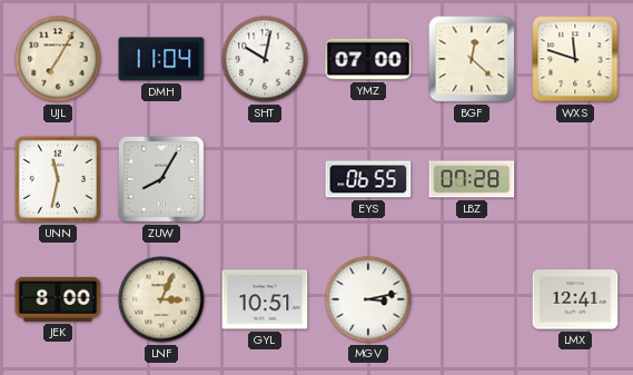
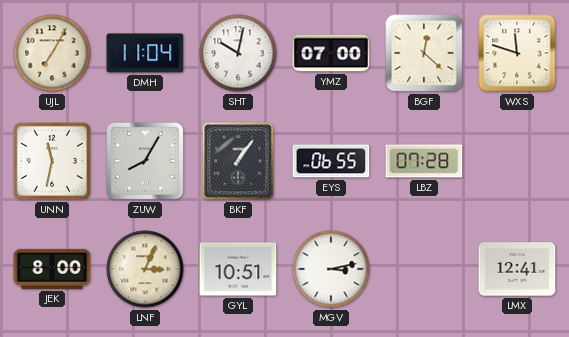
BKF: none -> 1:06
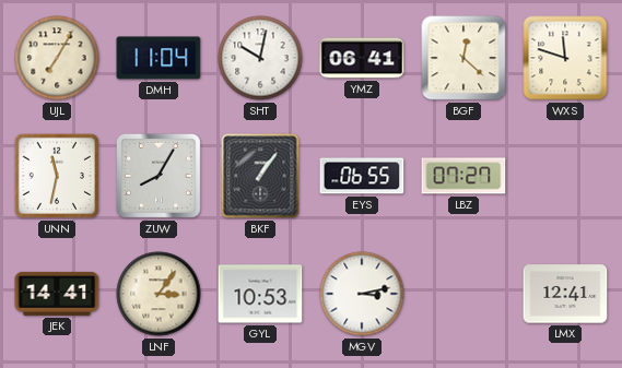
YMZ: 07:00 -> 06:41
LBZ: 07:28 -> 07:27
JEK: 8:00 -> 14:41
LNF: 3:04 -> 3:06
GYL: 10:51 -> 10:53
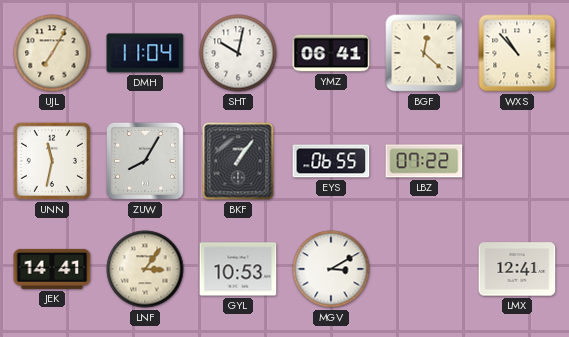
WXS: 11:48 -> 10:53
LBZ: 07:27 -> 07:22
MGV: 3:13 -> 3:10
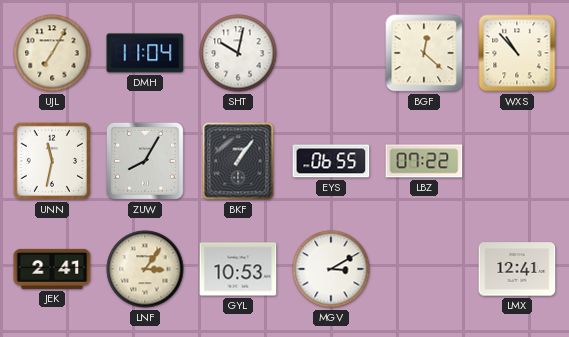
YMZ: 06:41 -> none
JEK: 14:41 -> 2:41
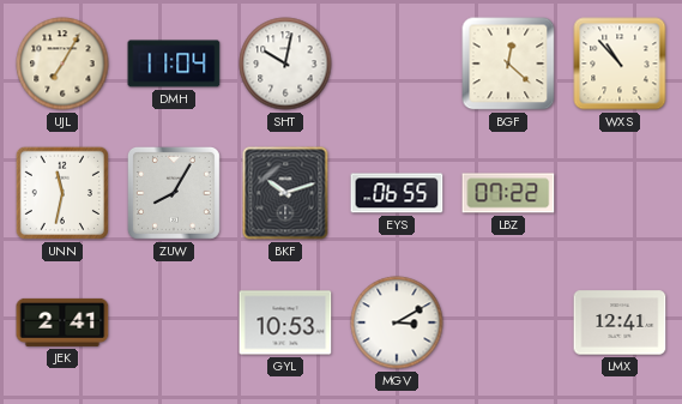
BKF: 1:06 -> 10:12
LNF: 3:06 -> none
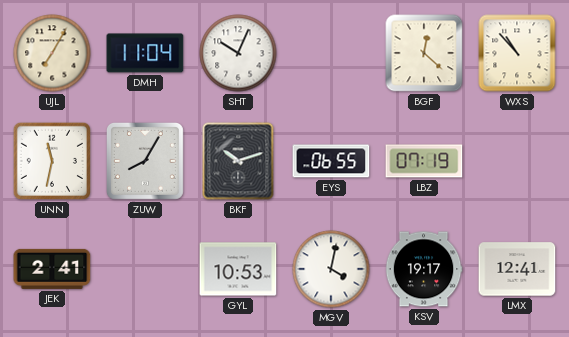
SHT: 10:02 -> 10:04
LBZ: 07:22 -> 07:19
MGV: 3:10 -> 4:02
KSV: none -> 19:17
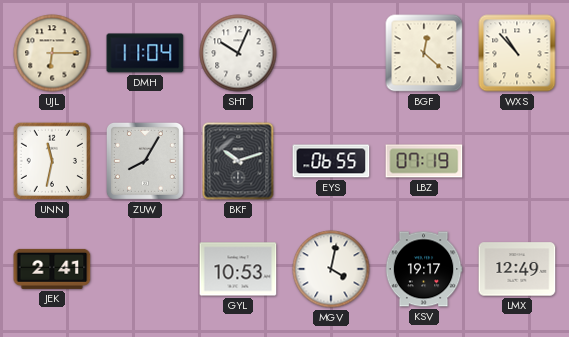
UJL: 7:05 -> 6:15
LMX: 12:41 -> 12:49
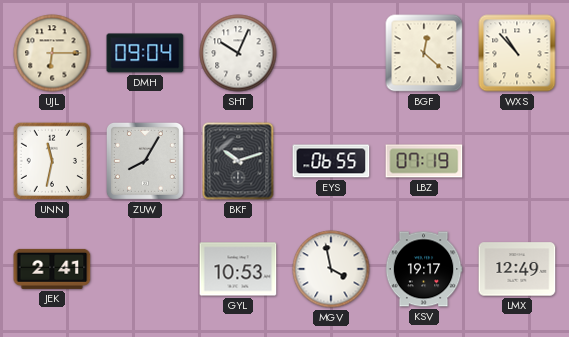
DMH: 11:04 -> 09:04
MGV: 4:02 -> 3:58
